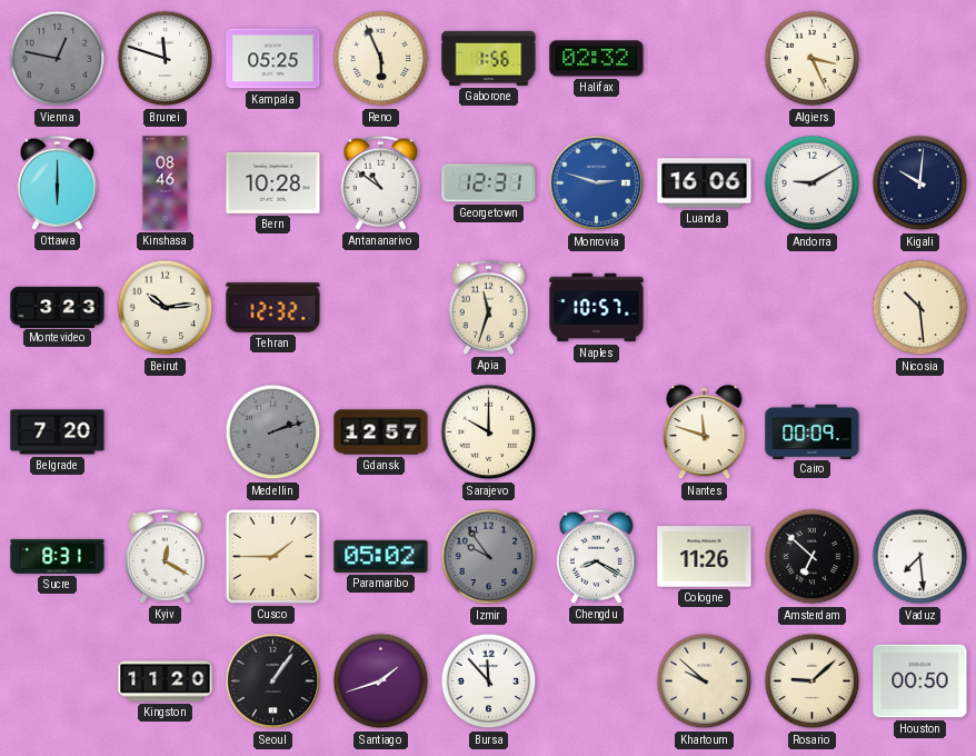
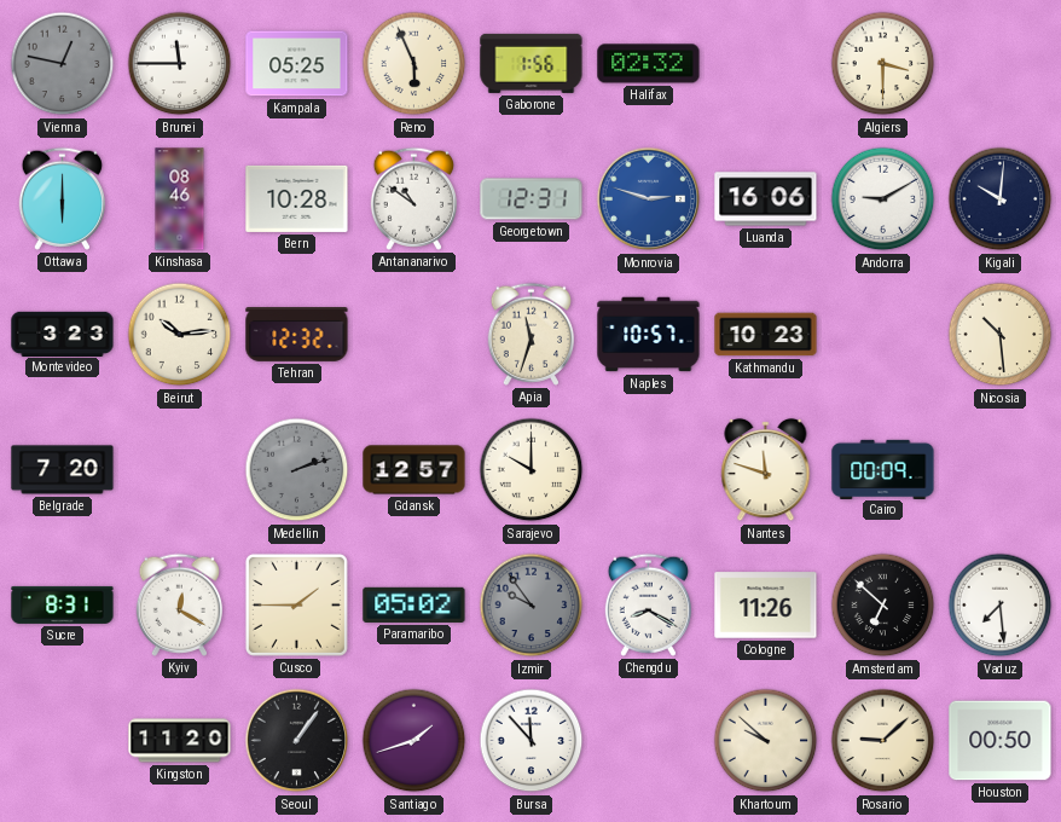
Brunei: 11:48 -> 11:45
Algiers: 3:26 -> 3:30
Kathmandu: none -> 10:23
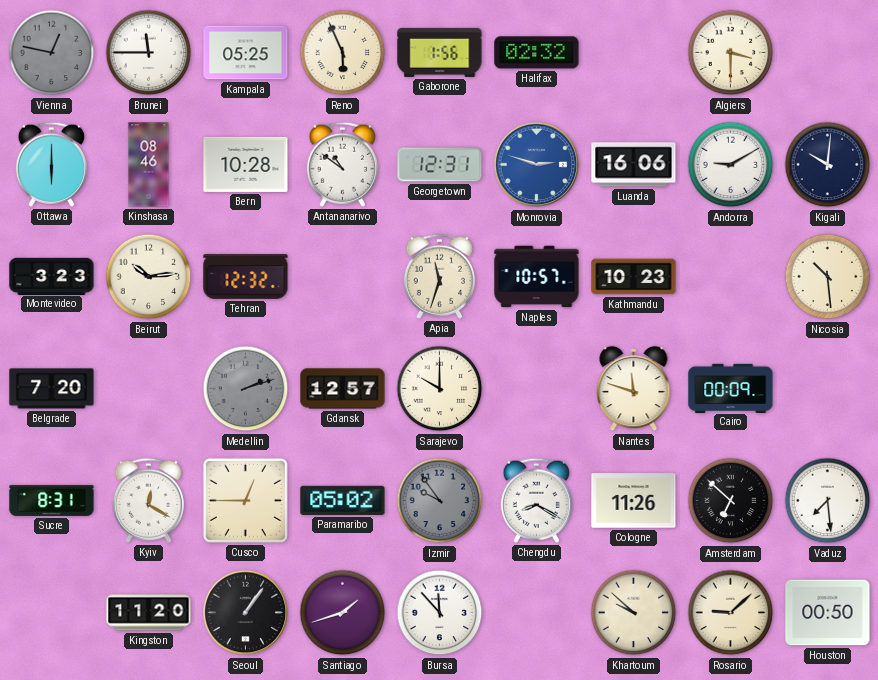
Cusco: 1:45 -> 12:45
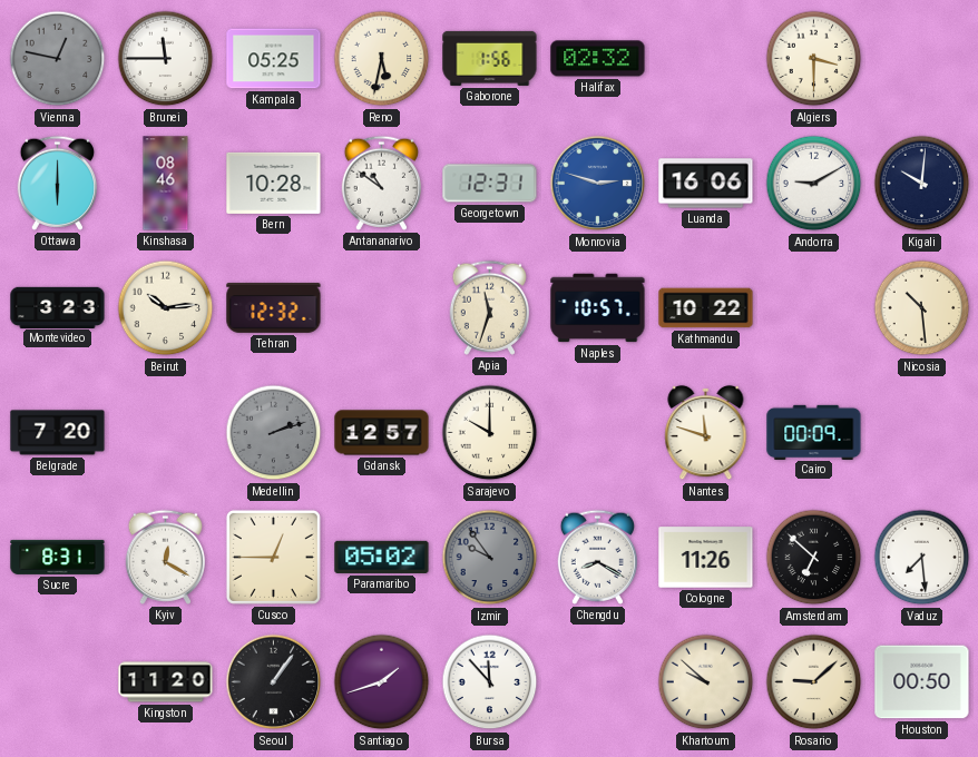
Reno: 5:56 -> 5:32
Kathmandu: 10:23 -> 10:22
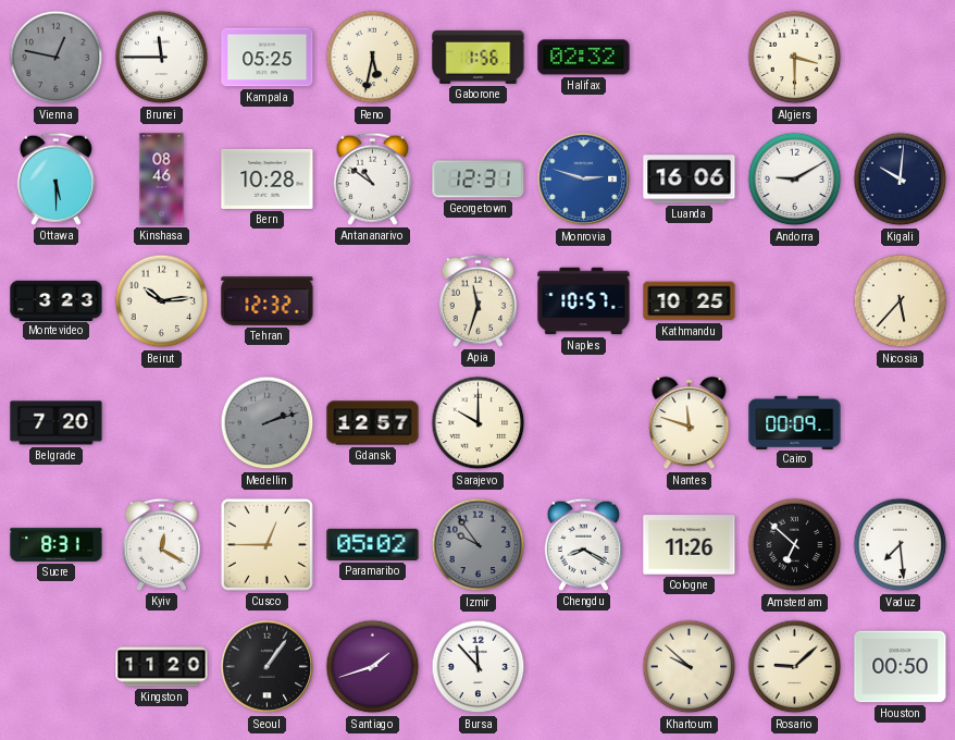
Ottawa: 6:00 -> 5:30
Kathmandu: 10:22 -> 10:25
Nicosia: 10:29 -> 5:37
